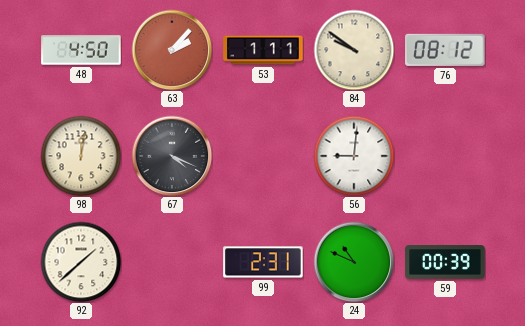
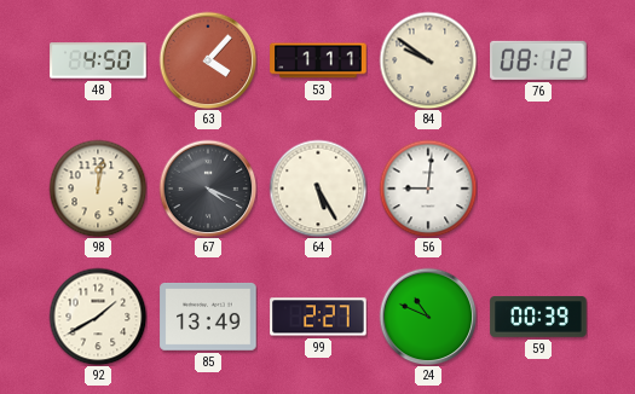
63: 2:07 -> 4:07
64: none -> 5:25
92: 1:38 -> 1:40
85: none -> 13:49
99: 2:31 -> 2:27
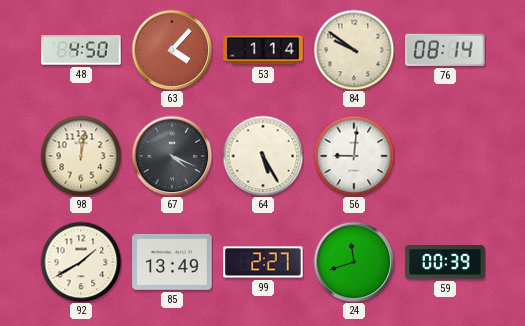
53: 1:11 -> 1:14
76: 08:12 -> 08:14
24: 10:49 -> 11:42
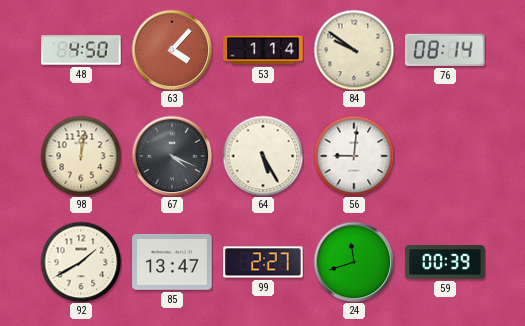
85: 13:49 -> 13:47
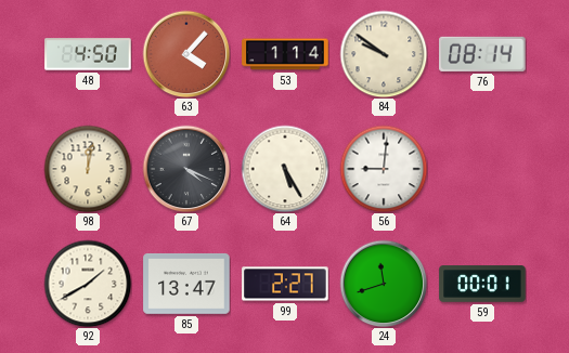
59: 00:39 -> 00:01
